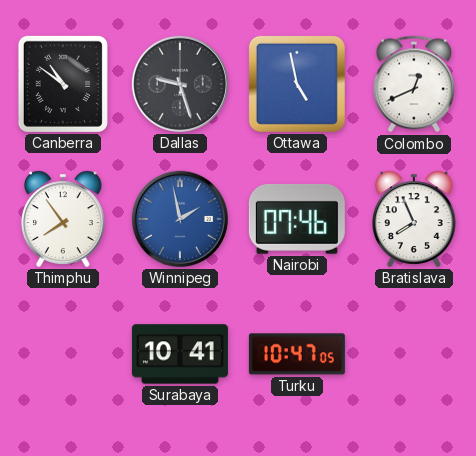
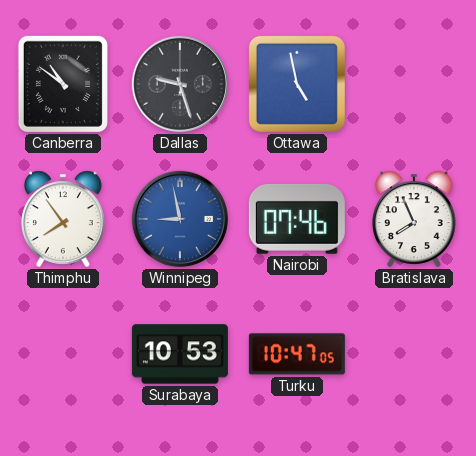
Colombo: 12:41 -> none
Winnipeg: 1:58 -> 8:58
Surabaya: 10:41 -> 10:53
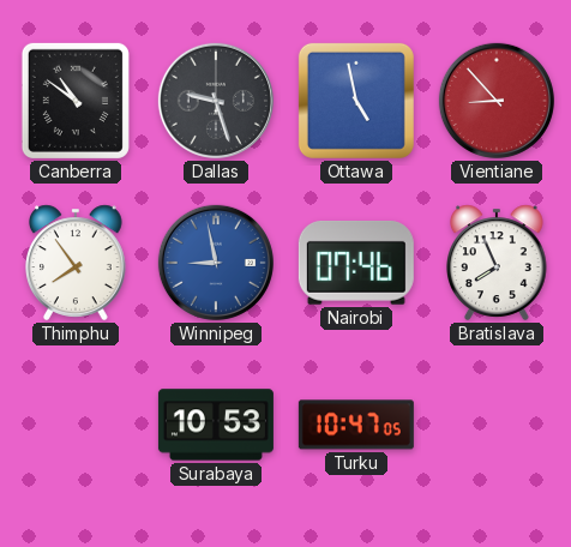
Vientiane: none -> 8:53
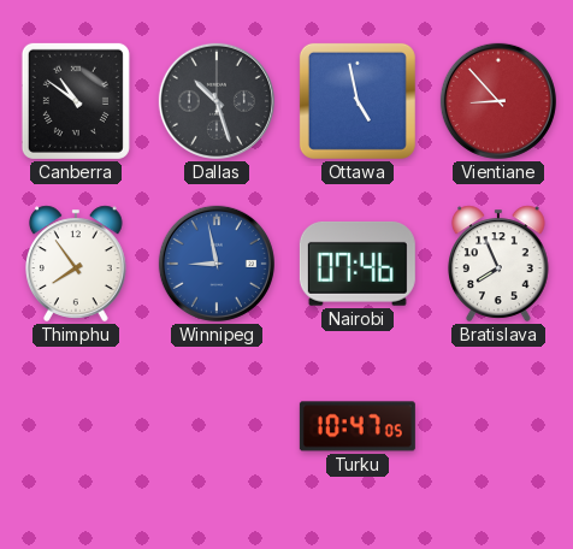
Dallas: 9:27 -> 10:27
Surabaya: 10:53 -> none
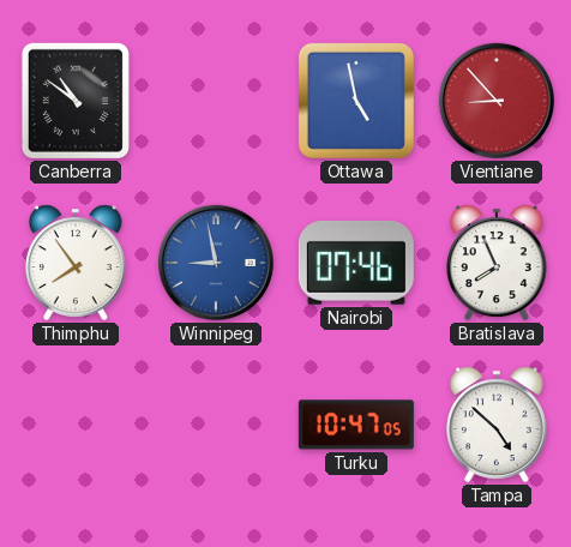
Dallas: 10:27 -> none
Tampa: none -> 4:52
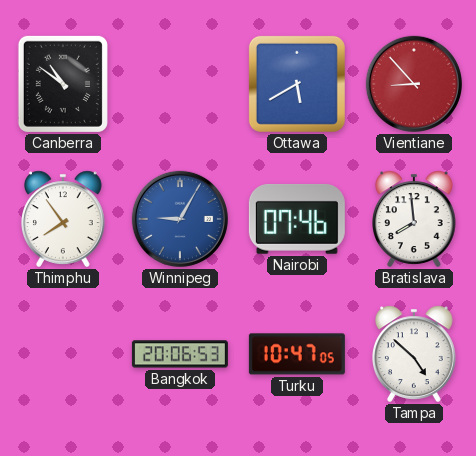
Ottawa: 4:58 -> 5:40
Winnipeg: 8:58 -> 9:05
Bratislava: 7:56 -> 7:59
Bangkok: none -> 20:06
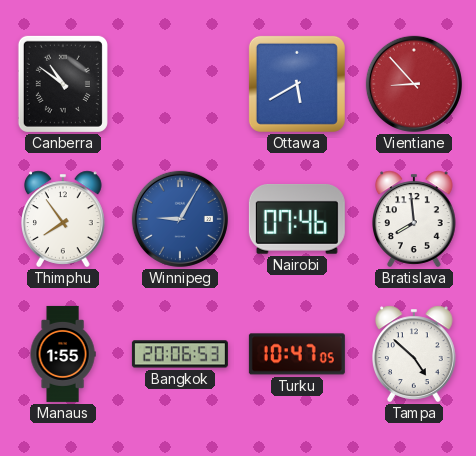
Manaus: none -> 1:55
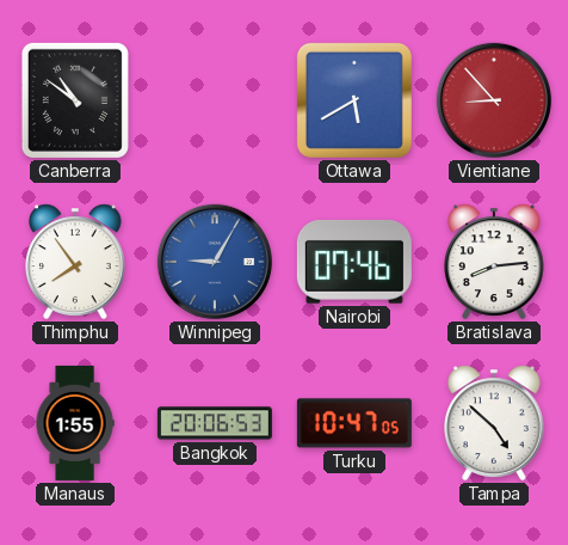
Bratislava: 7:59 -> 8:14
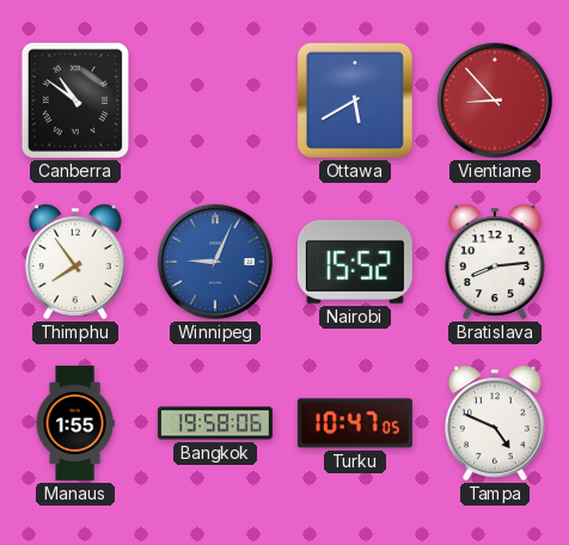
Winnipeg: 9:05 -> 9:04
Nairobi: 07:46 -> 15:52
Bangkok: 20:06 -> 19:58
Tampa: 4:52 -> 4:49
